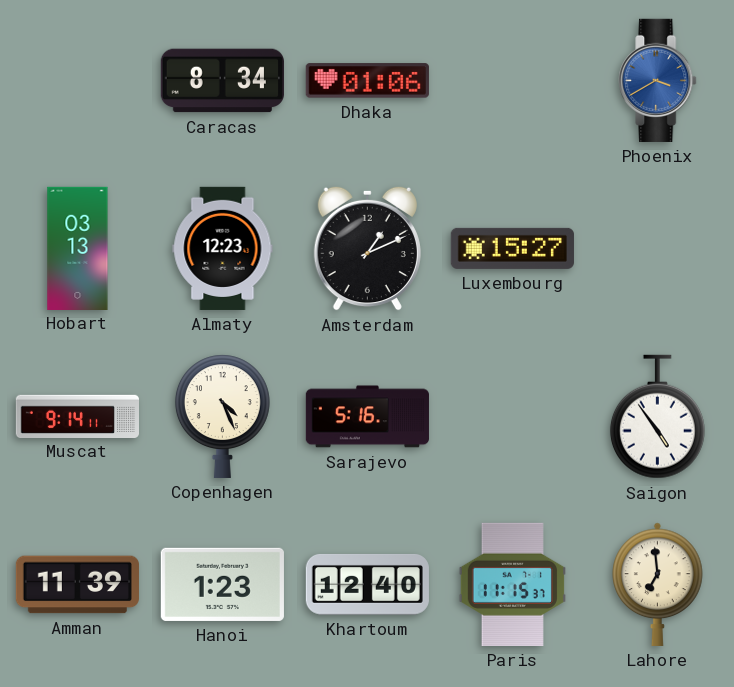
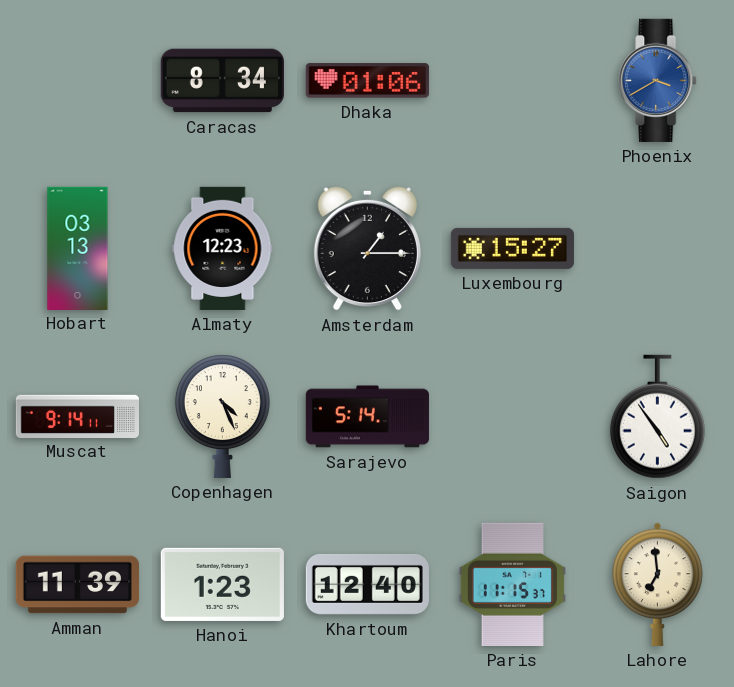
Amsterdam: 1:11 -> 1:15
Sarajevo: 5:16 -> 5:14
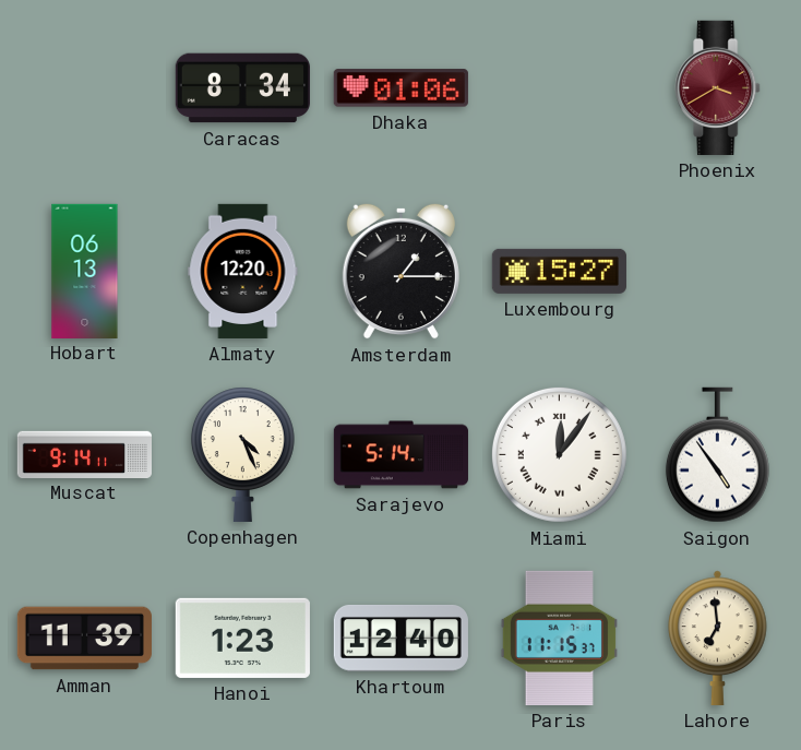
Phoenix dial: blue -> burgundy
Hobart: 03:13 -> 06:13
Almaty: 12:23 -> 12:20
Miami: none -> 12:06
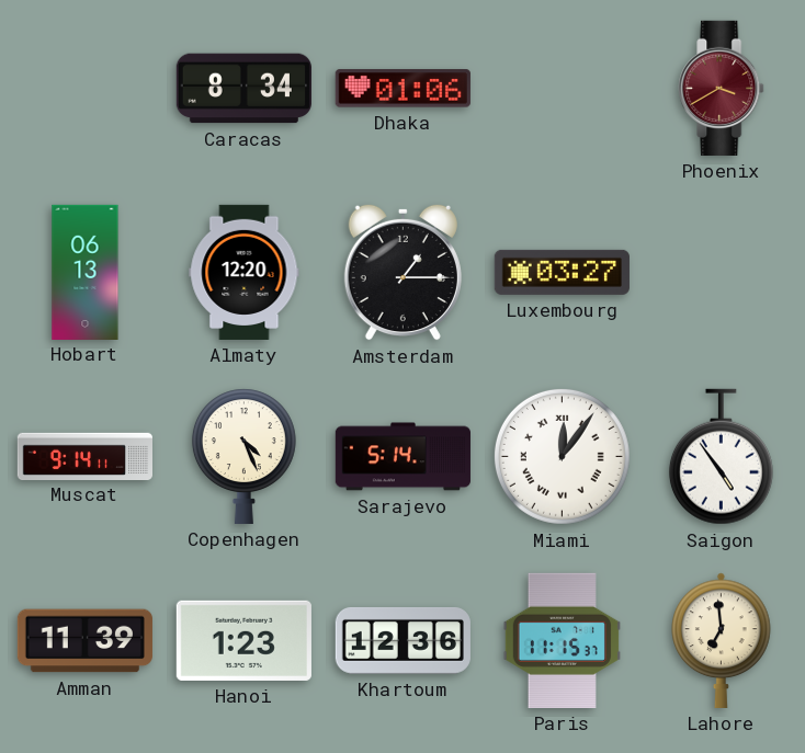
Luxembourg: 15:27 -> 03:27
Khartoum: 12:40 -> 12:36
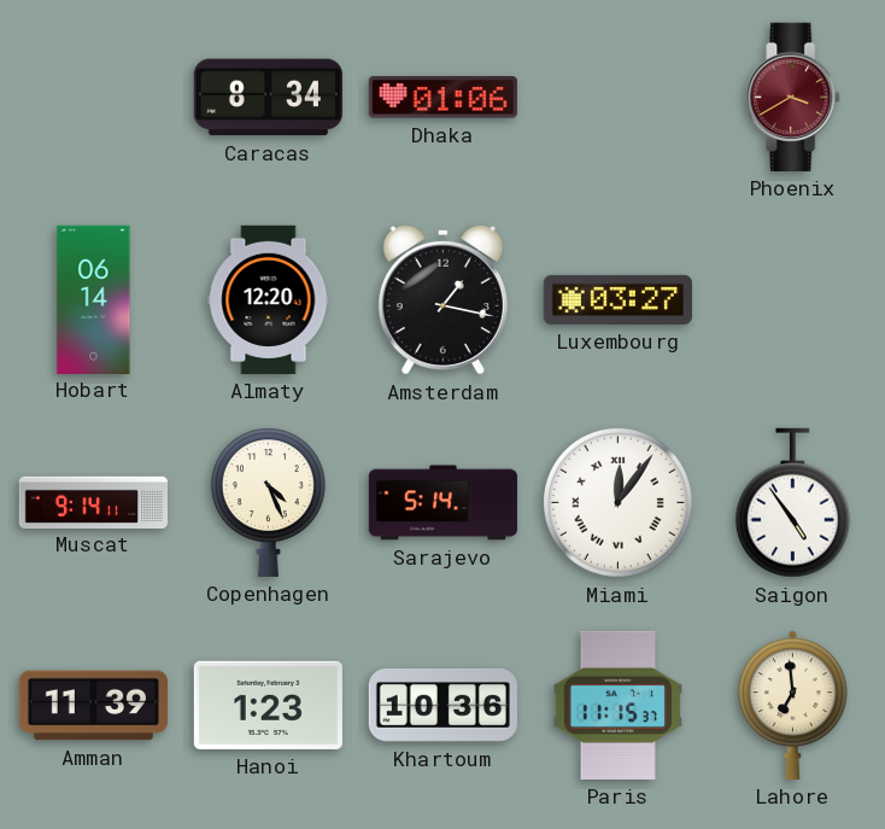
Hobart: 06:13 -> 06:14
Amsterdam: 1:15 -> 1:17
Khartoum: 12:36 -> 10:36
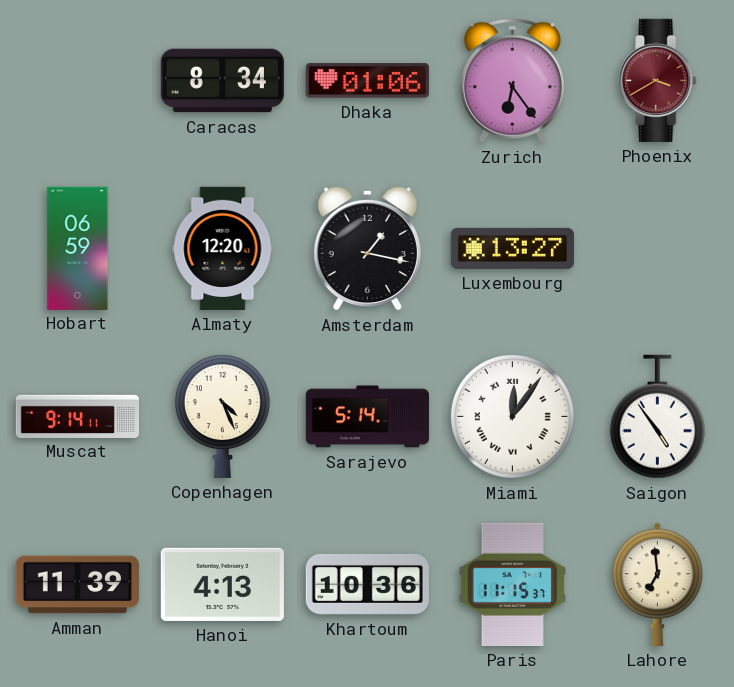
Zurich: none -> 6:24
Hobart: 06:14 -> 06:59
Luxembourg: 03:27 -> 13:27
Hanoi: 1:23 -> 4:13
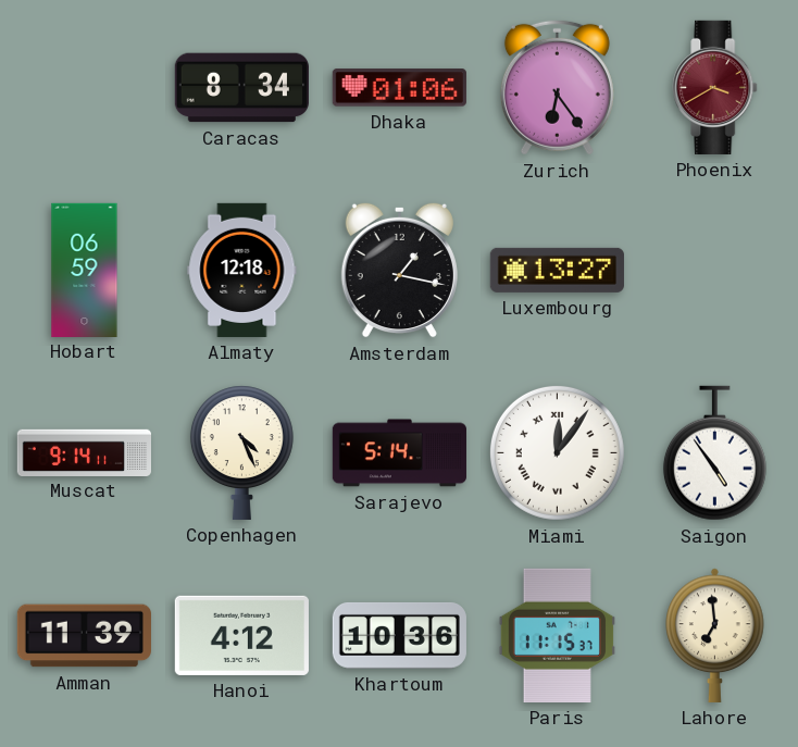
Almaty: 12:20 -> 12:18
Hanoi: 4:13 -> 4:12
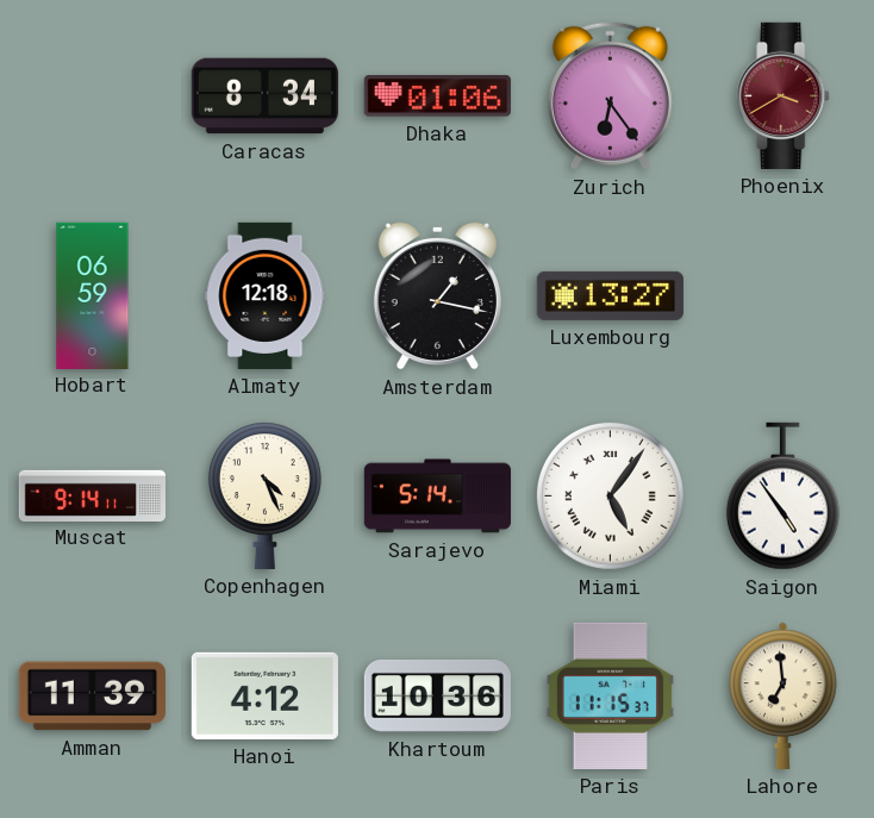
Miami: 12:06 -> 5:06
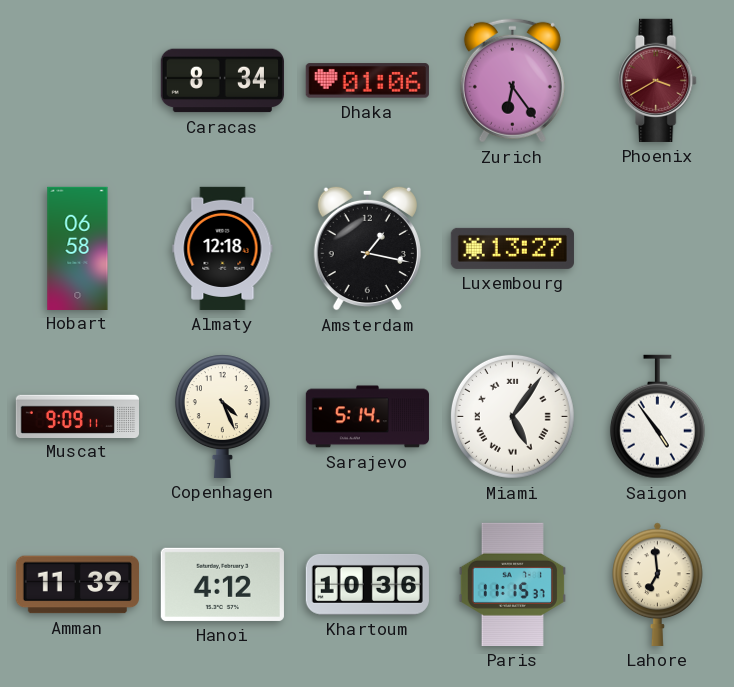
Hobart: 06:59 -> 06:58
Muscat: 9:14 -> 9:09
